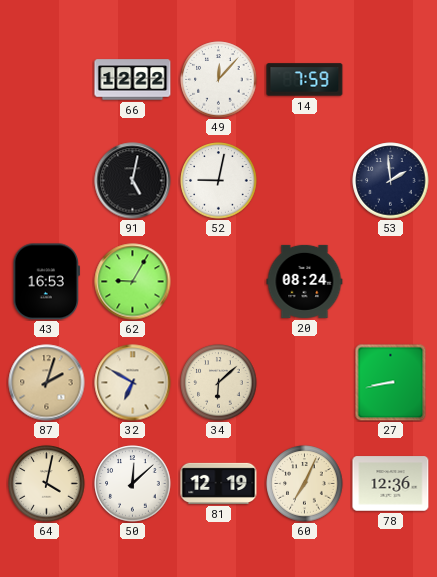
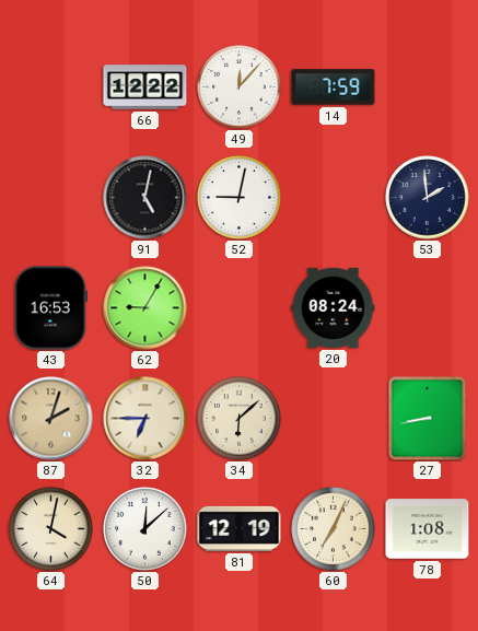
32: 6:50 -> 6:45
78: 12:36 -> 1:08
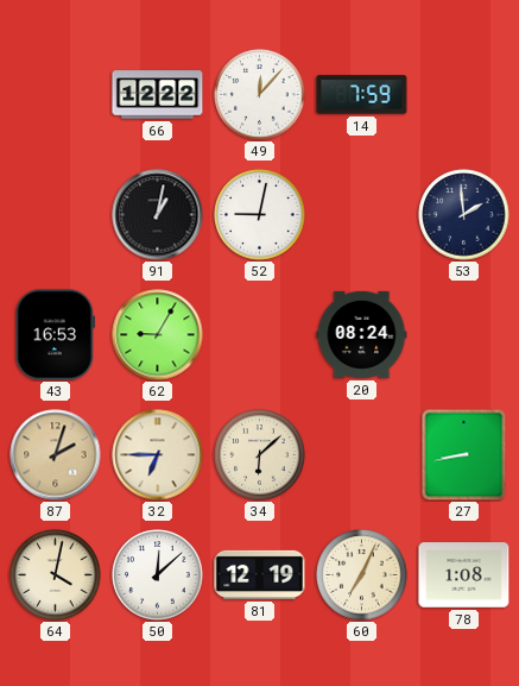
91: 5:02 -> 1:02
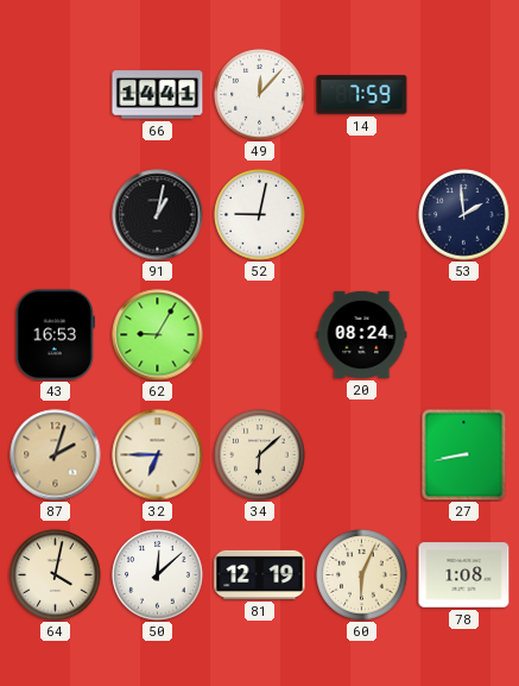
66: 12:22 -> 14:41
60: 7:04 -> 6:04
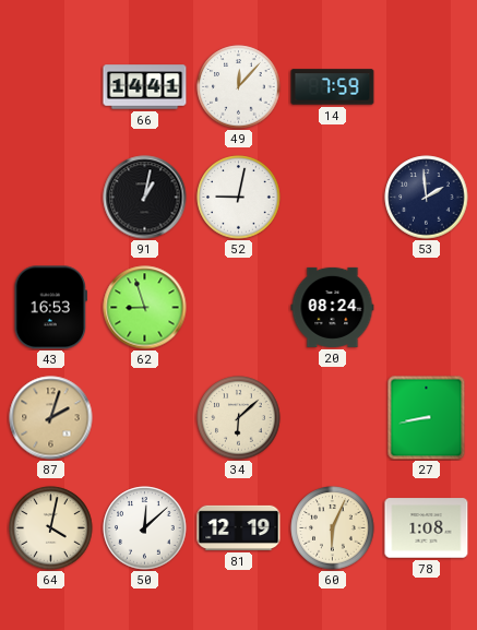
62: 9:05 -> 8:57
32: 6:45 -> none
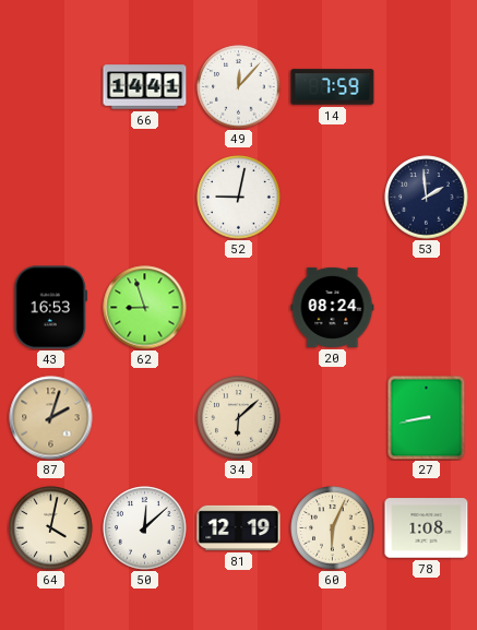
91: 1:02 -> none
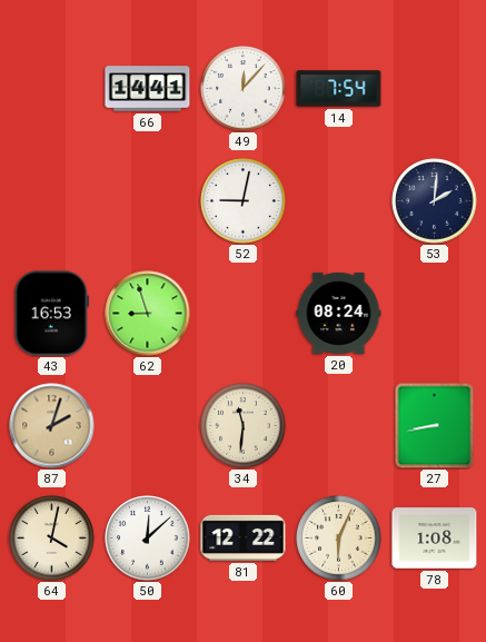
14: 7:59 -> 7:54
53: 1:59 -> 2:01
34: 6:08 -> 11:31
81: 12:19 -> 12:22
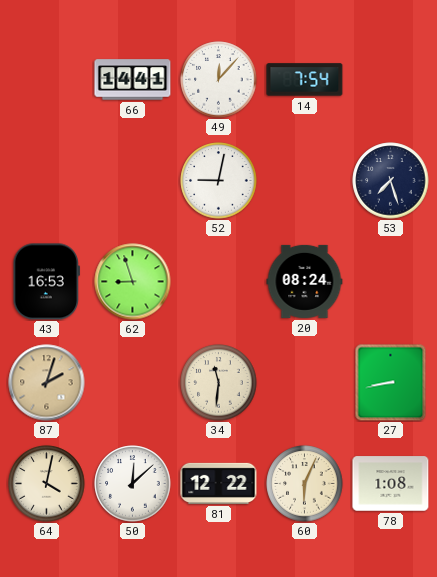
53: 2:01 -> 7:27
